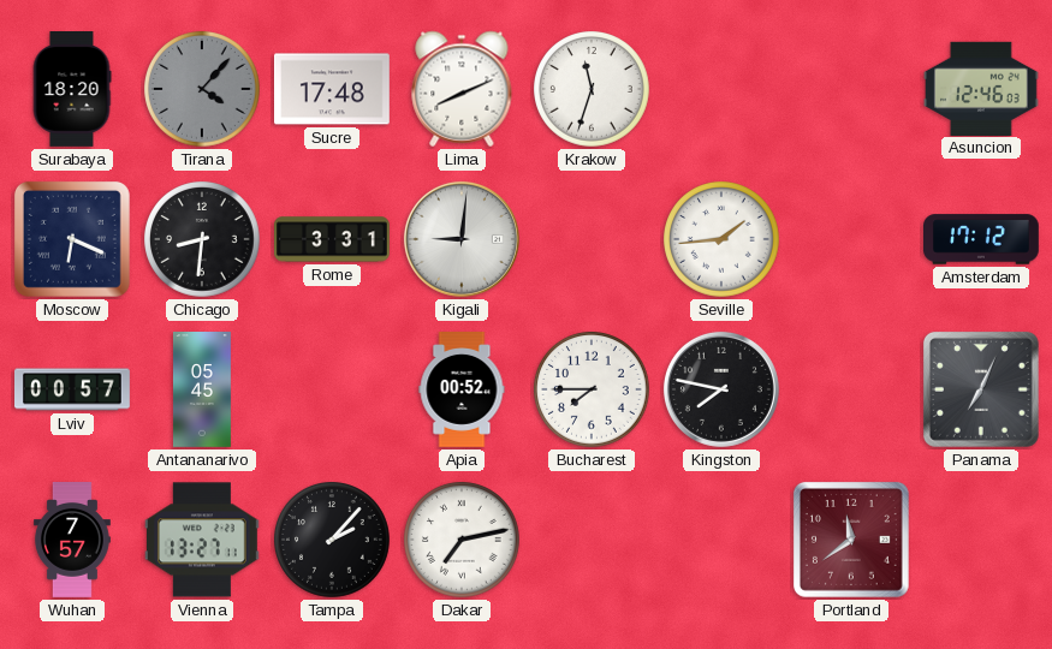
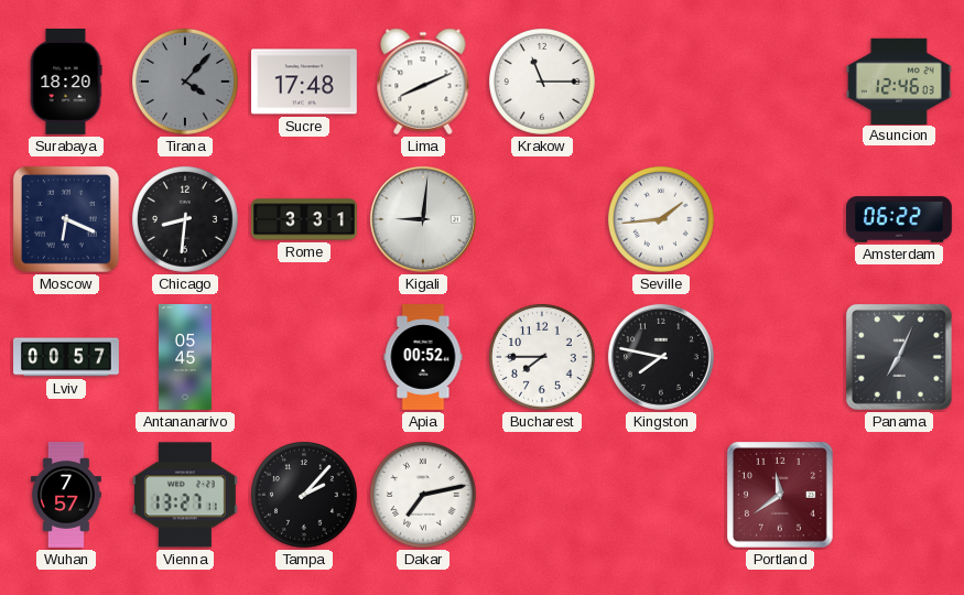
Krakow: 11:33 -> 11:15
Amsterdam: 17:12 -> 06:22
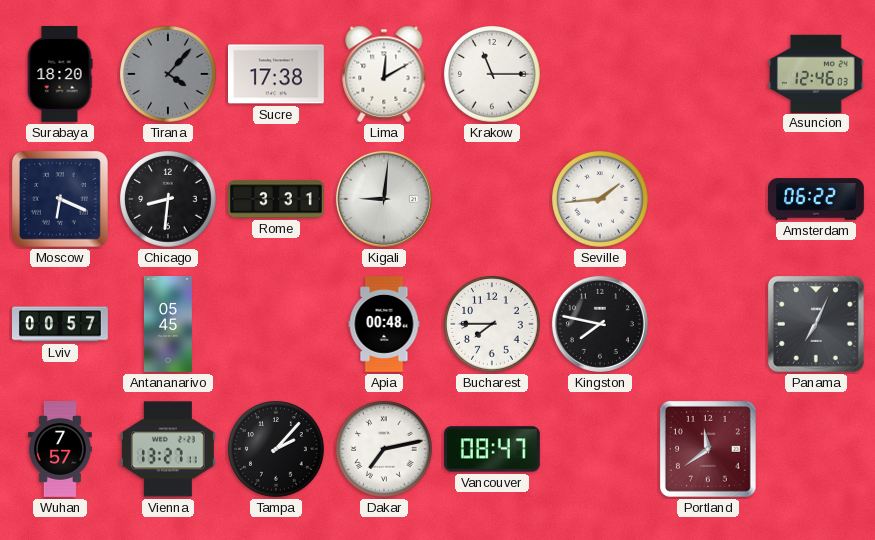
Sucre: 17:48 -> 17:38
Lima: 8:11 -> 12:10
Apia: 00:52 -> 00:48
Vancouver: none -> 08:47
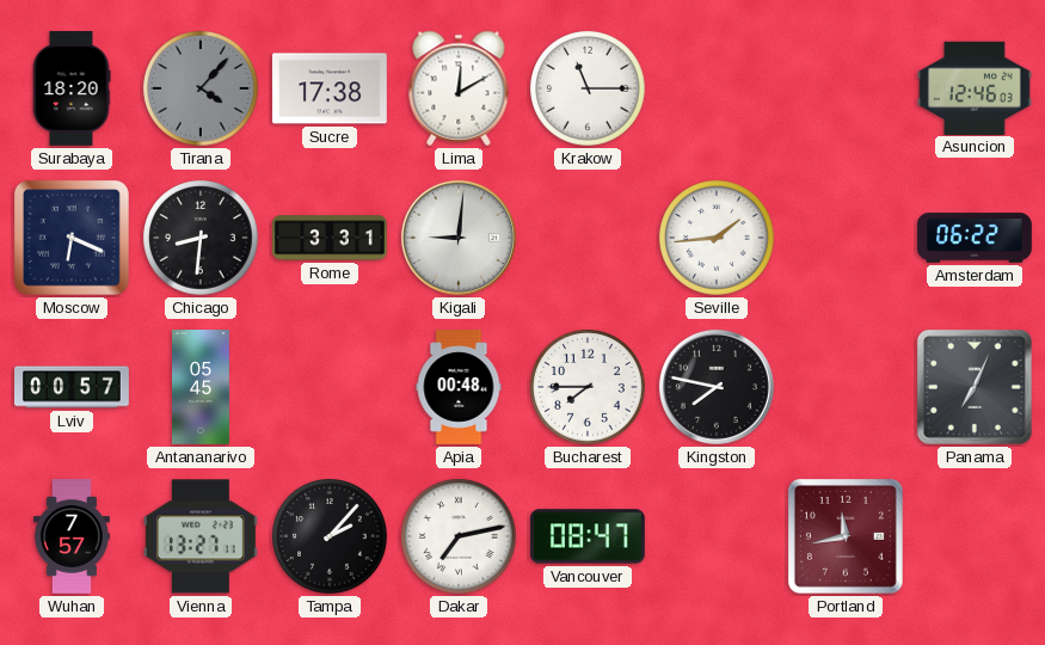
Portland: 11:39 -> 11:43
